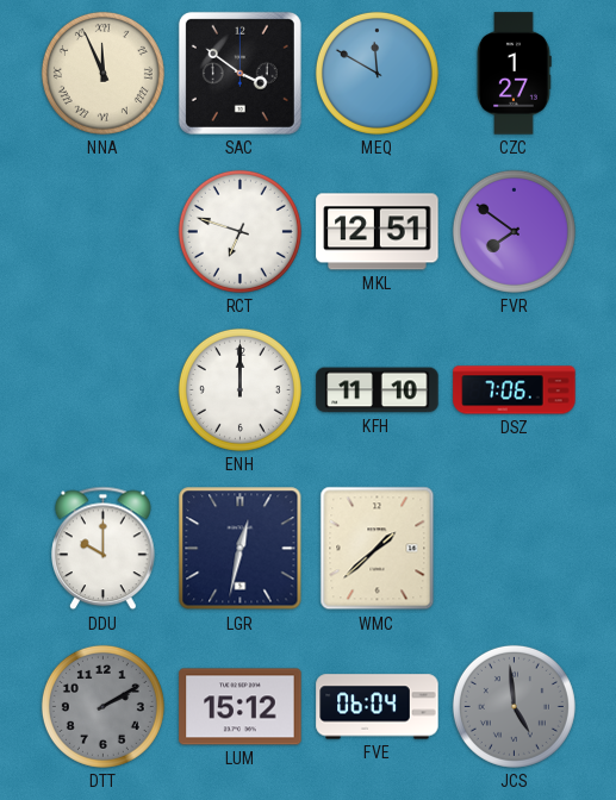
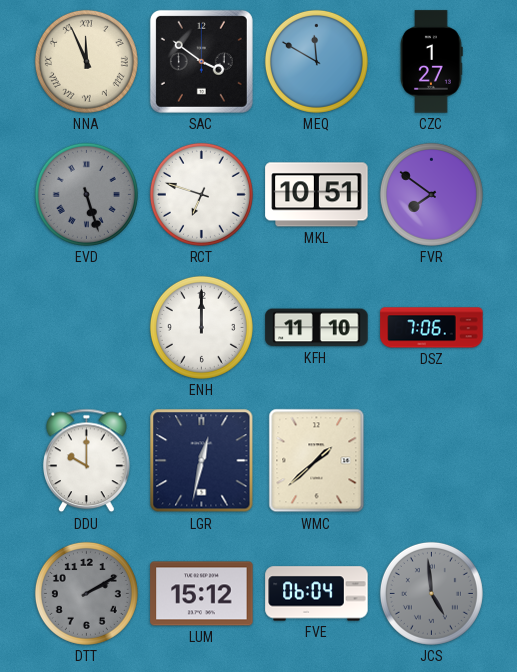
EVD: none -> 5:27
MKL: 12:51 -> 10:51
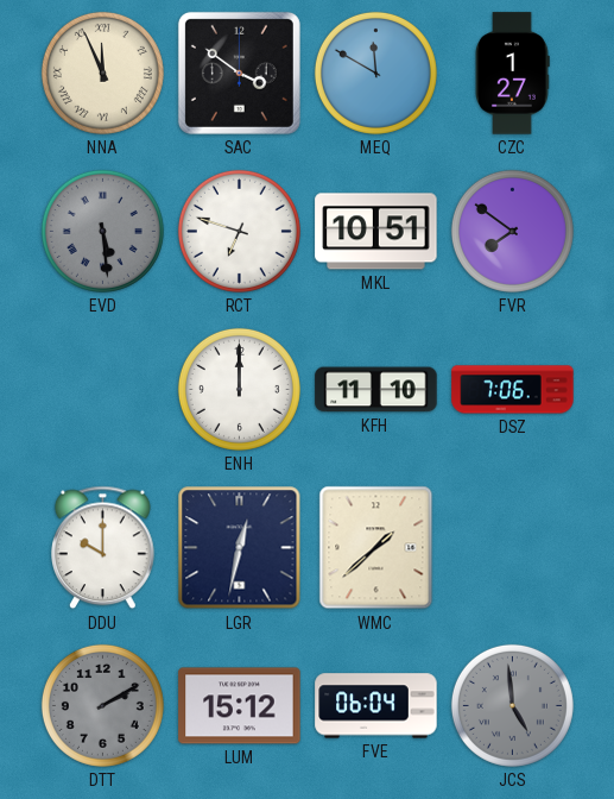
EVD: 5:27 -> 5:29
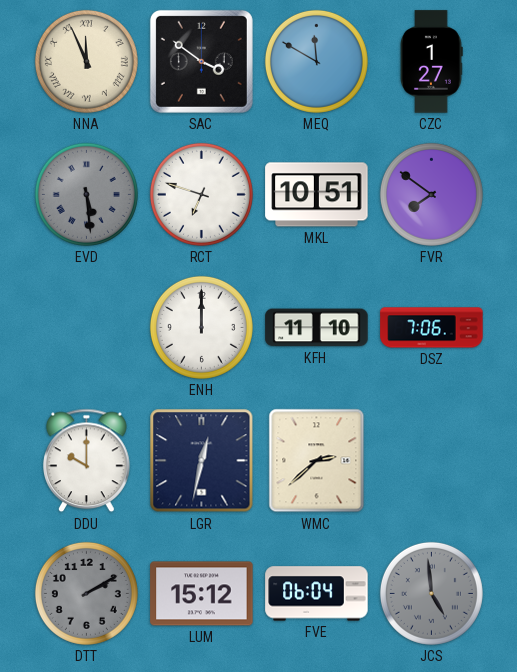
WMC: 1:38 -> 2:38
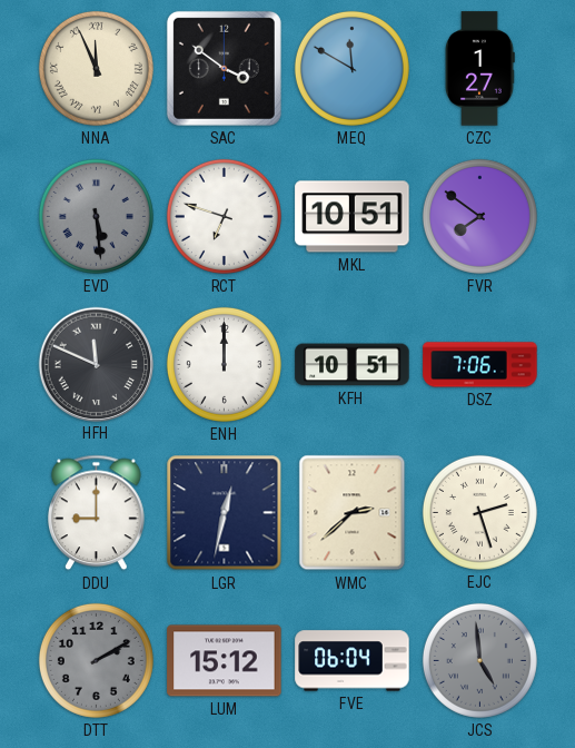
HFH: none -> 11:49
KFH: 11:10 -> 10:51
DDU: 10:00 -> 9:00
EJC: none -> 2:27
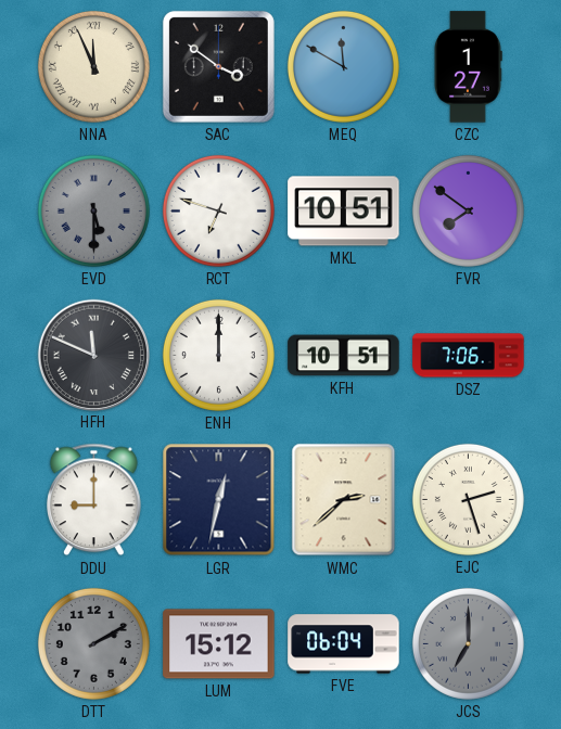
EVD: 5:29 -> 5:30
JCS: 4:59 -> 7:00
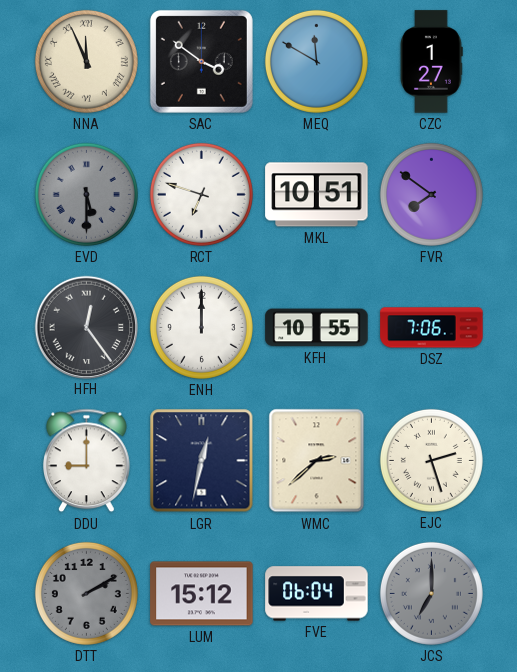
HFH: 11:49 -> 12:24
KFH: 10:51 -> 10:55
